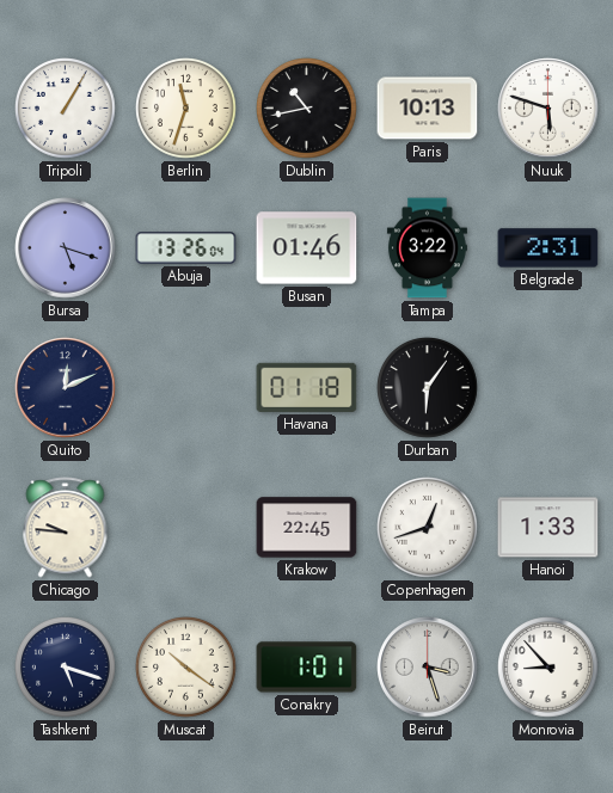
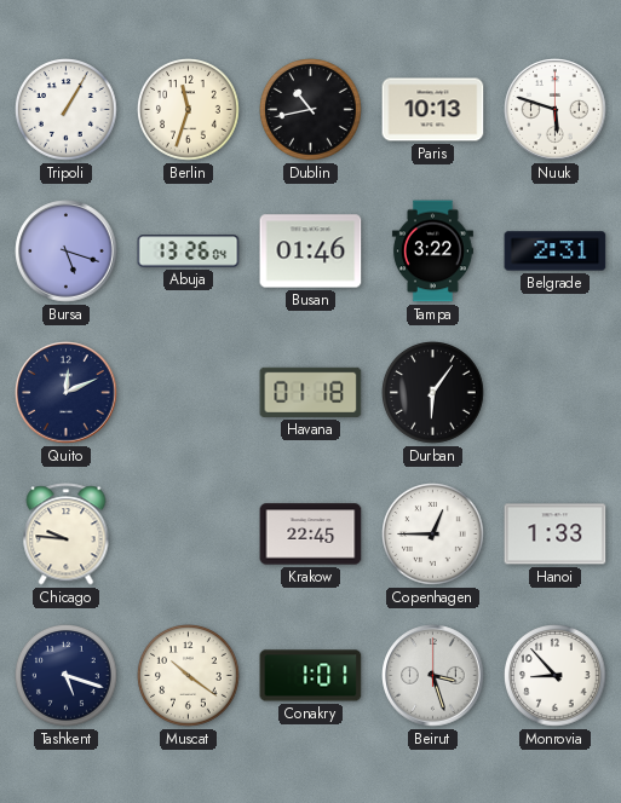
Copenhagen: 12:42 -> 12:45
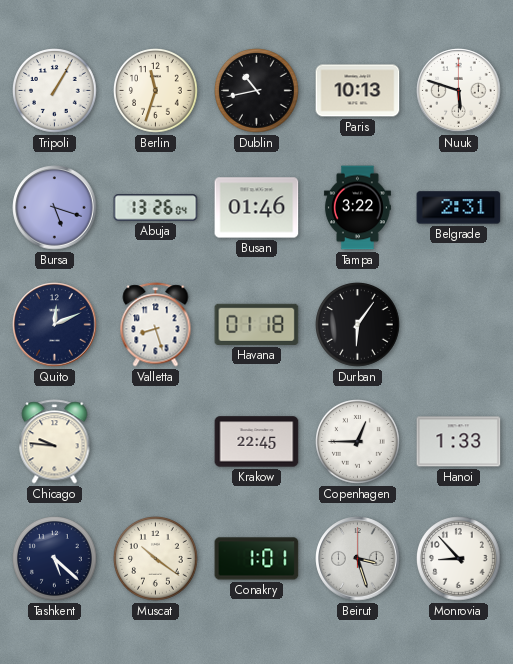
Valletta: none -> 8:27
Tashkent: 5:18 -> 5:22
